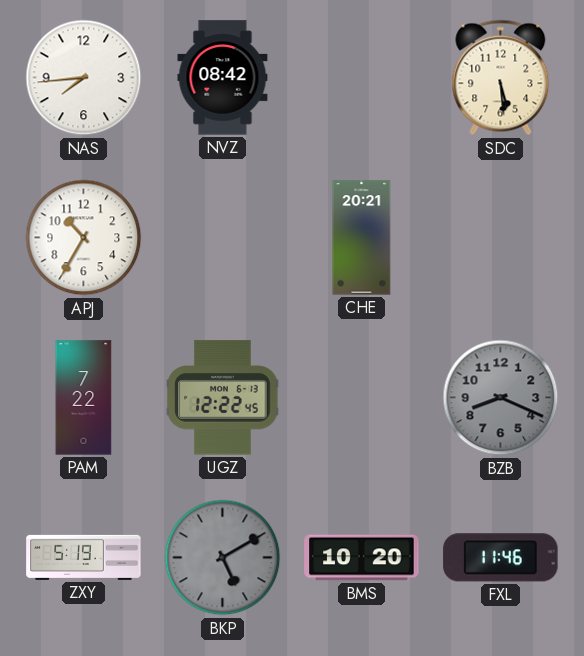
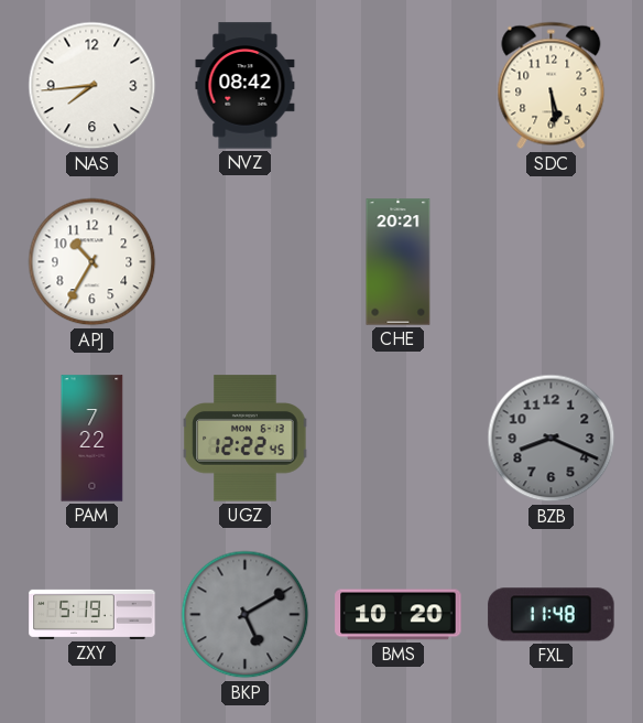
FXL: 11:46 -> 11:48
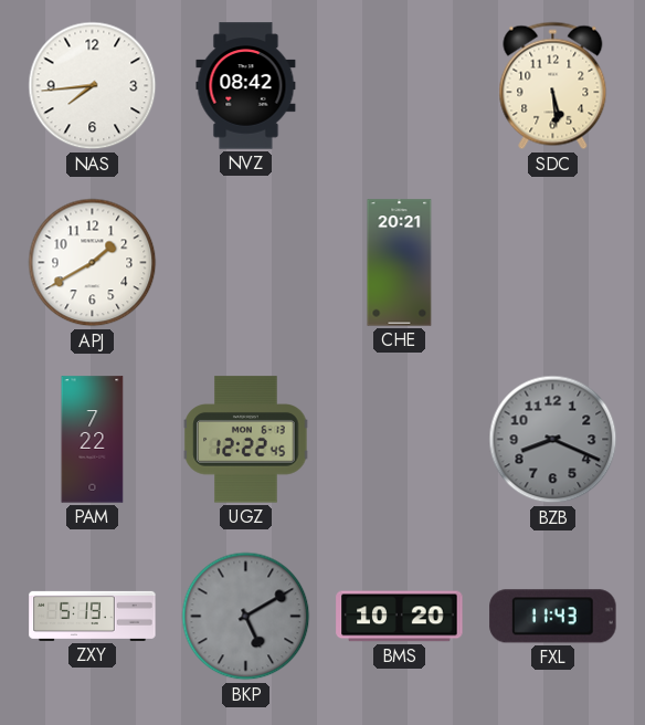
APJ: 10:35 -> 1:40
FXL: 11:48 -> 11:43
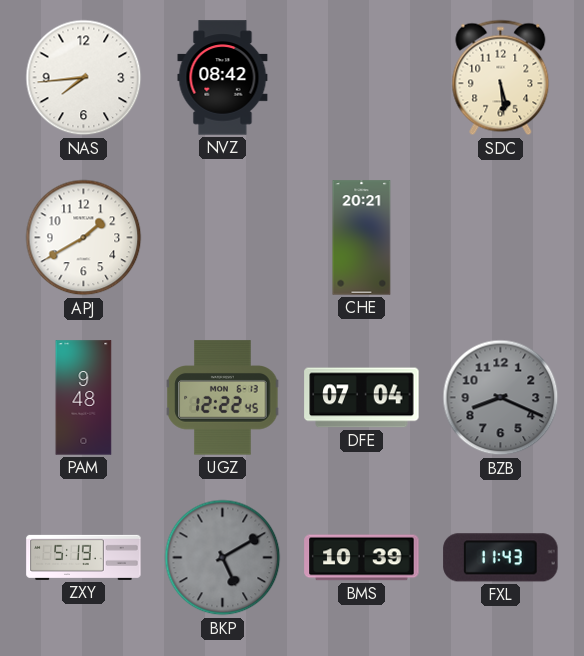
PAM: 7:22 -> 9:48
DFE: none -> 07:04
BMS: 10:20 -> 10:39
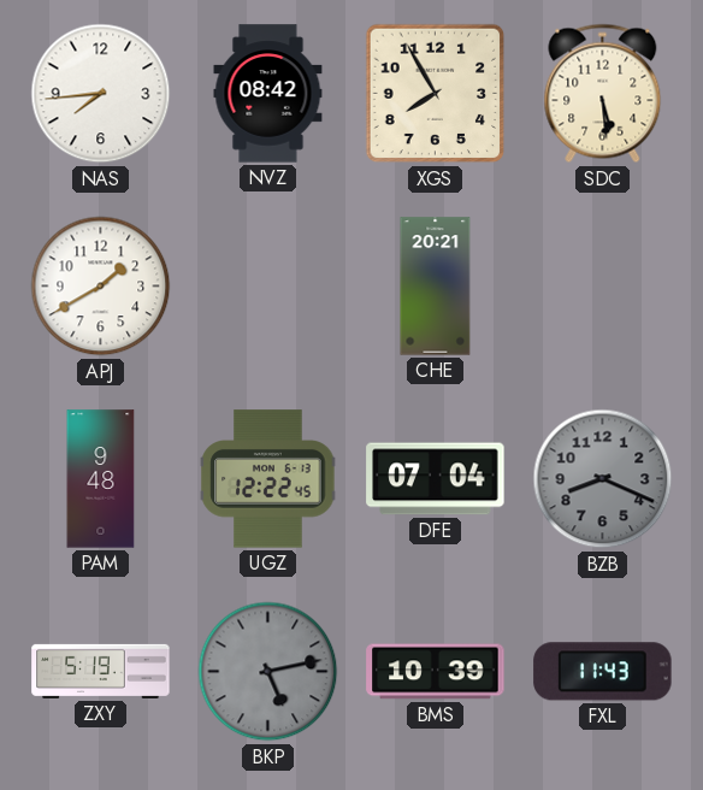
XGS: none -> 7:55
BKP: 5:10 -> 5:13
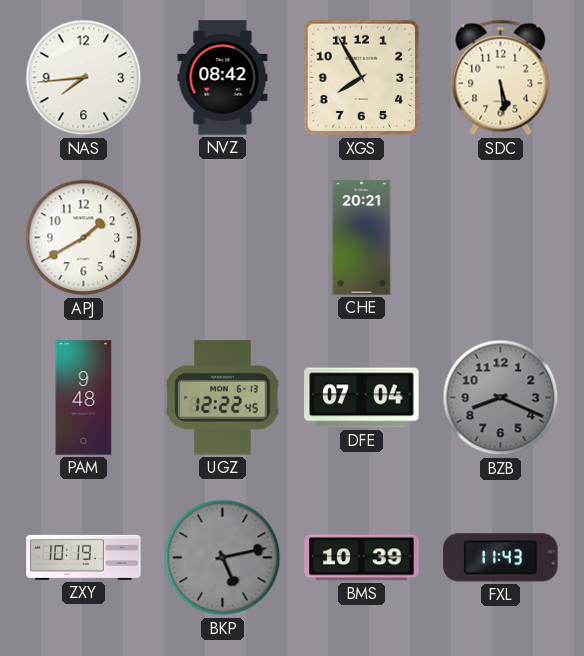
ZXY: 5:19 -> 10:19
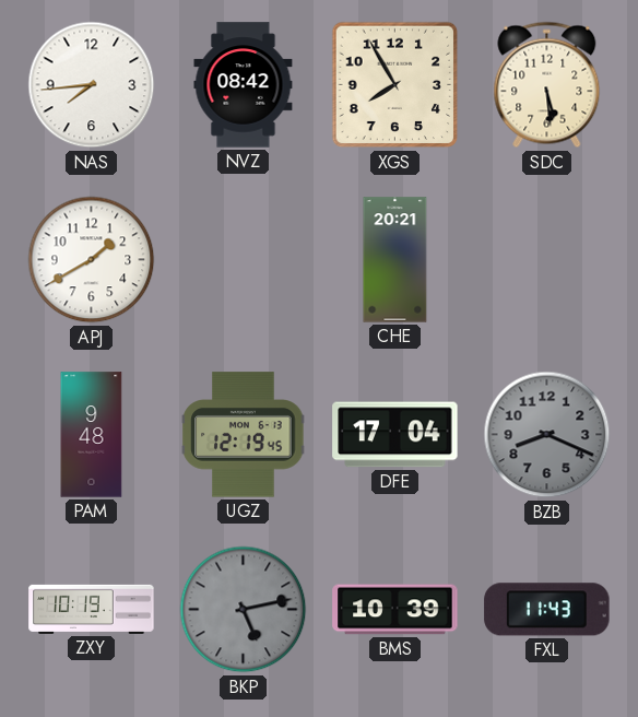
UGZ: 12:22 -> 12:19
DFE: 07:04 -> 17:04
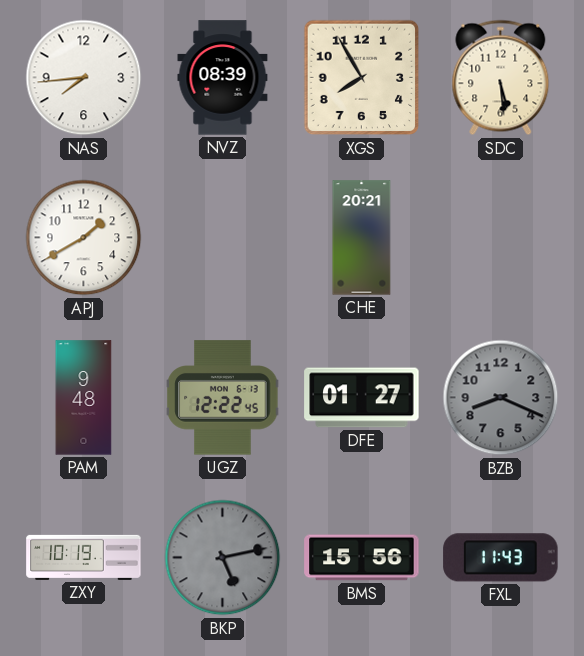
NVZ: 08:42 -> 08:39
UGZ: 12:19 -> 12:22
DFE: 17:04 -> 01:27
BMS: 10:39 -> 15:56
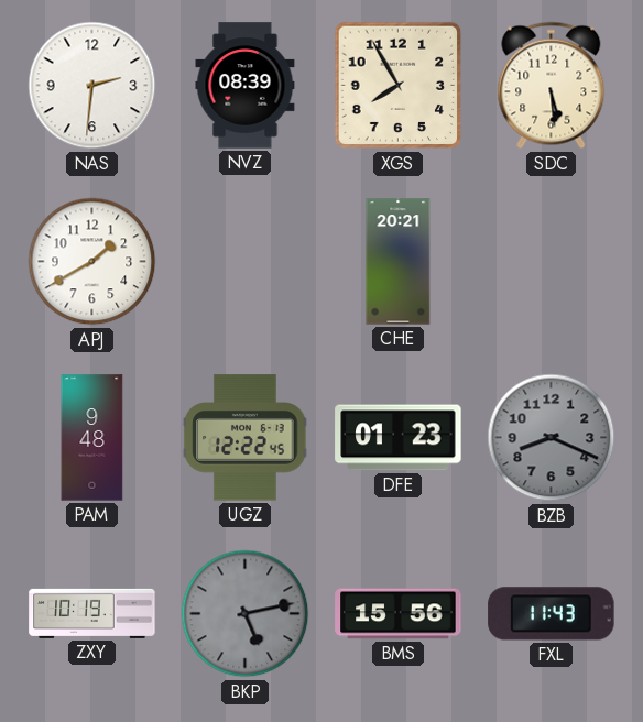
NAS: 7:44 -> 2:31
DFE: 01:27 -> 01:23
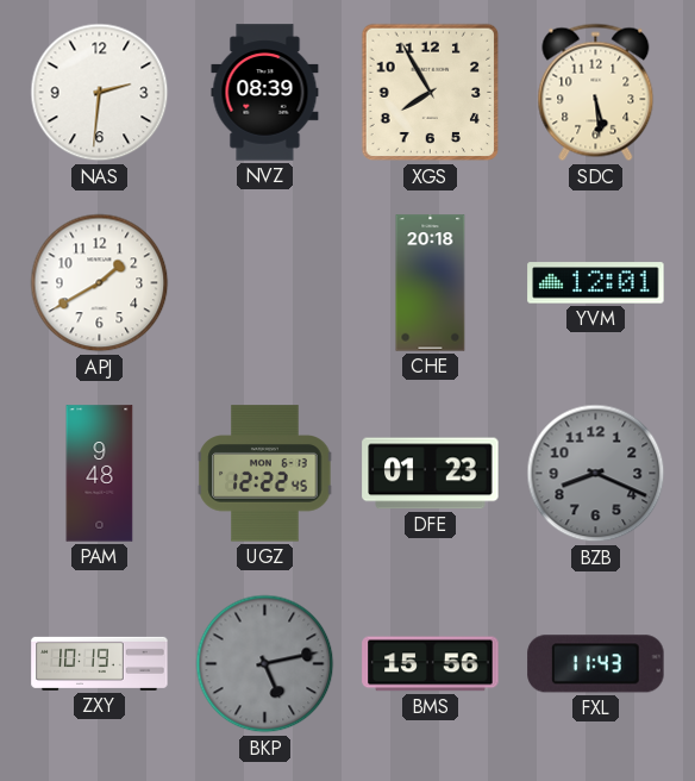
CHE: 20:21 -> 20:18
YVM: none -> 12:01
